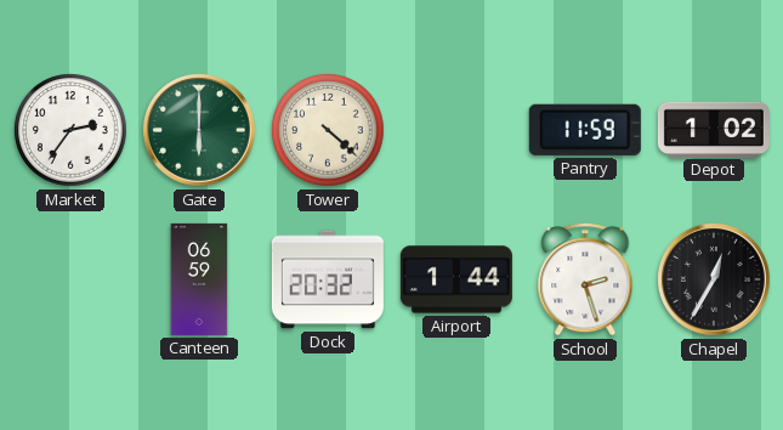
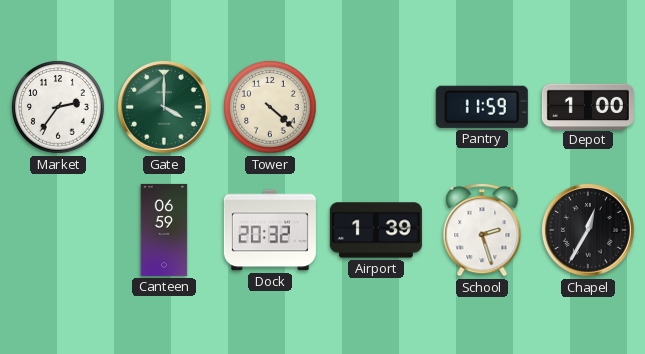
Gate: 6:00 -> 4:00
Depot: 1:02 -> 1:00
Airport: 1:44 -> 1:39
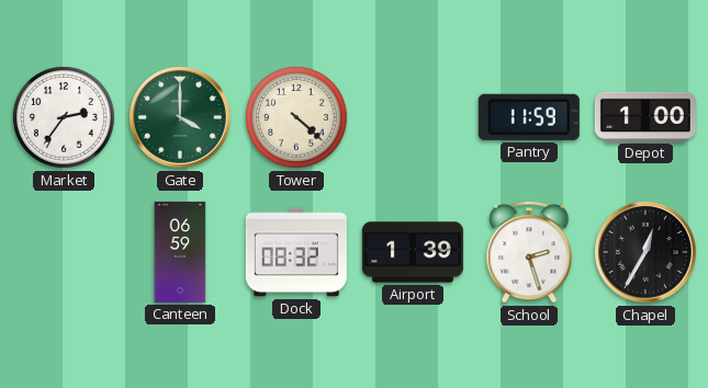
Dock: 20:32 -> 08:32
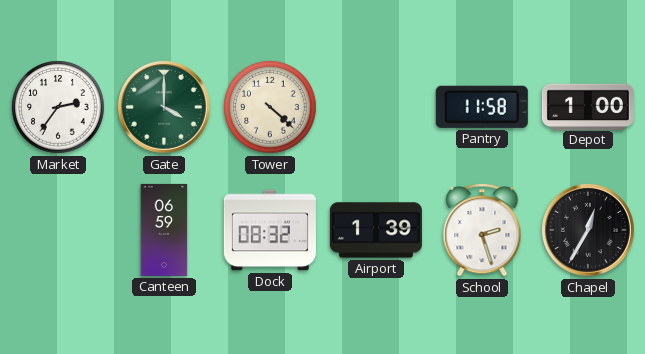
Pantry: 11:59 -> 11:58
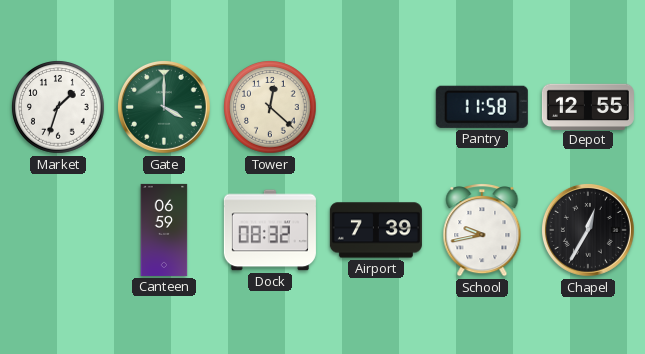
Market: 2:36 -> 1:33
Tower: 4:22 -> 12:22
Depot: 1:00 -> 12:55
Airport: 1:39 -> 7:39
School: 2:27 -> 9:43
